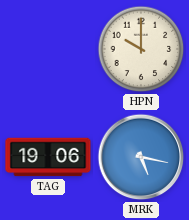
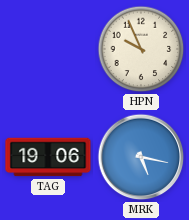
HPN: 10:00 -> 9:56
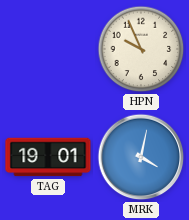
TAG: 19:06 -> 19:01
MRK: 5:17 -> 4:02
